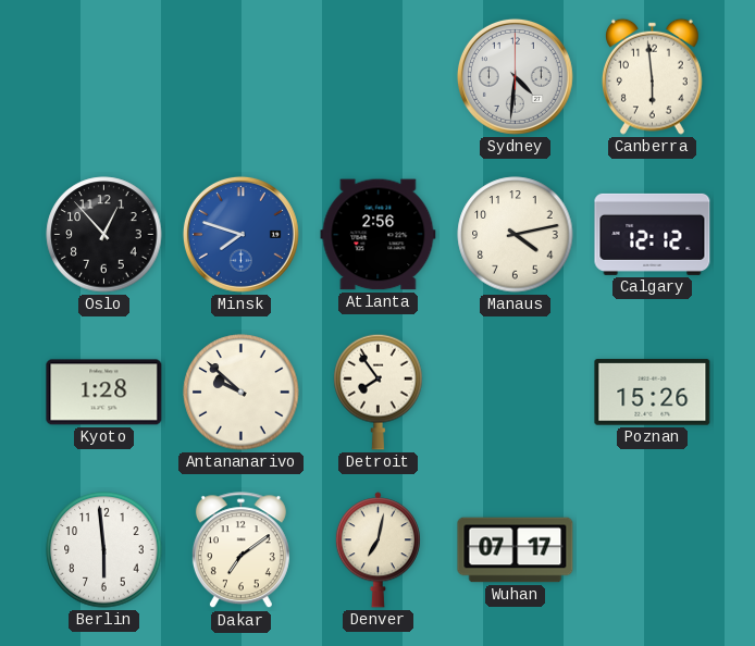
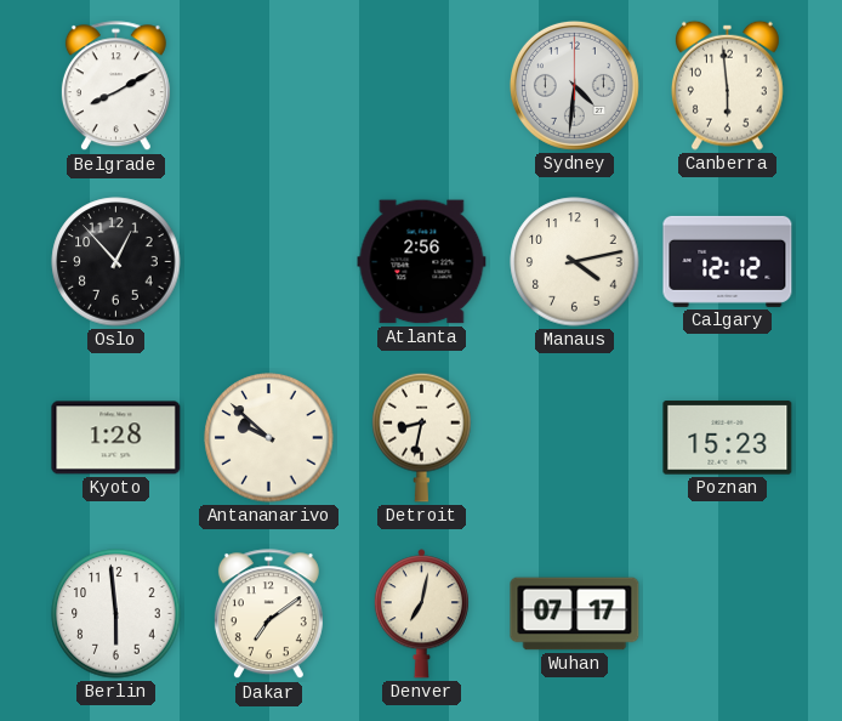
Belgrade: none -> 8:10
Minsk: 7:48 -> none
Detroit: 7:54 -> 8:32
Poznan: 15:26 -> 15:23
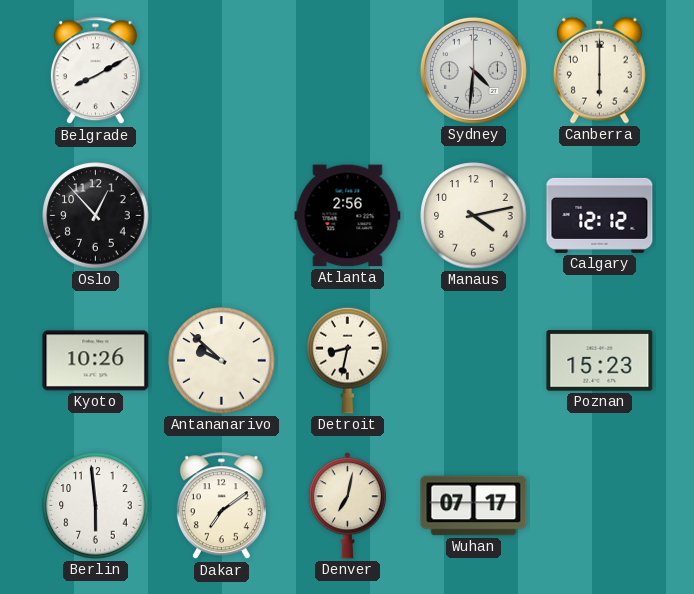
Canberra: 5:59 -> 6:00
Kyoto: 1:28 -> 10:26
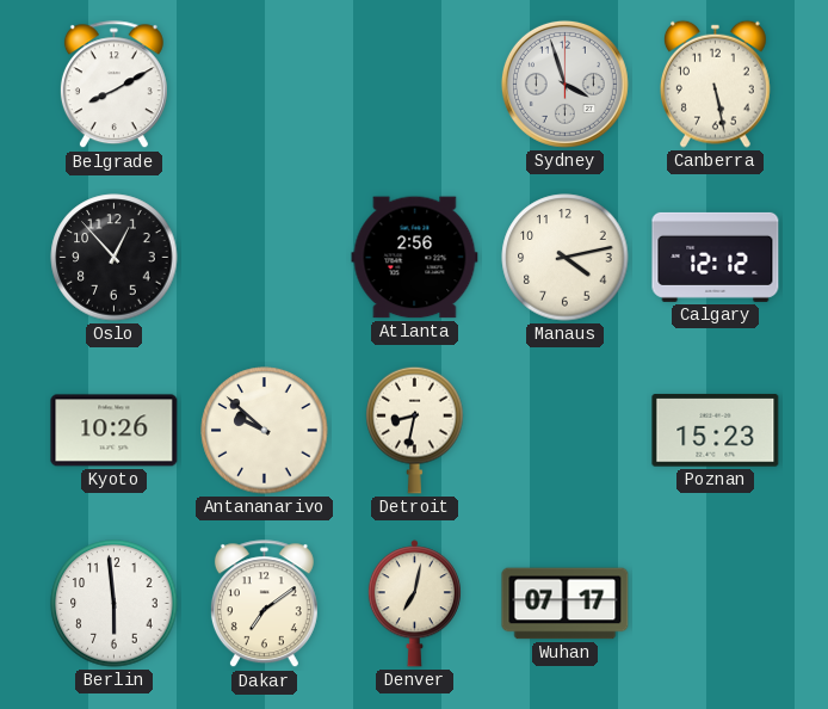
Sydney: 4:31 -> 3:57
Canberra: 6:00 -> 5:28
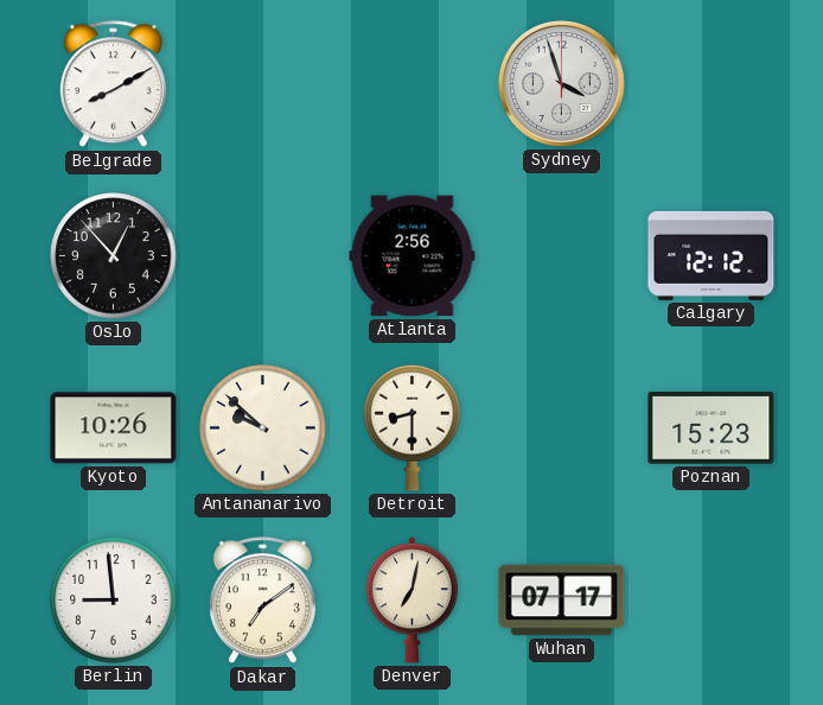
Canberra: 5:28 -> none
Manaus: 4:13 -> none
Detroit: 8:32 -> 8:30
Berlin: 5:59 -> 8:59
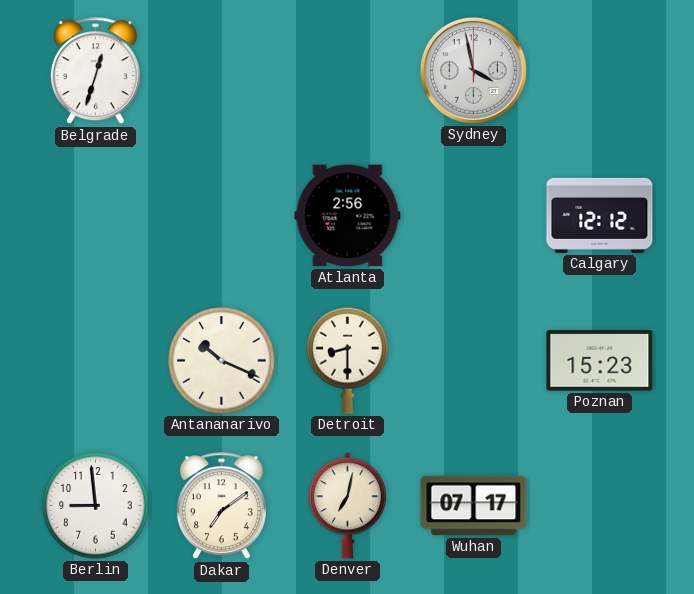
Belgrade: 8:10 -> 12:33
Sydney: 3:57 -> 3:58
Oslo: 12:53 -> none
Kyoto: 10:26 -> none
Antananarivo: 9:52 -> 10:19
